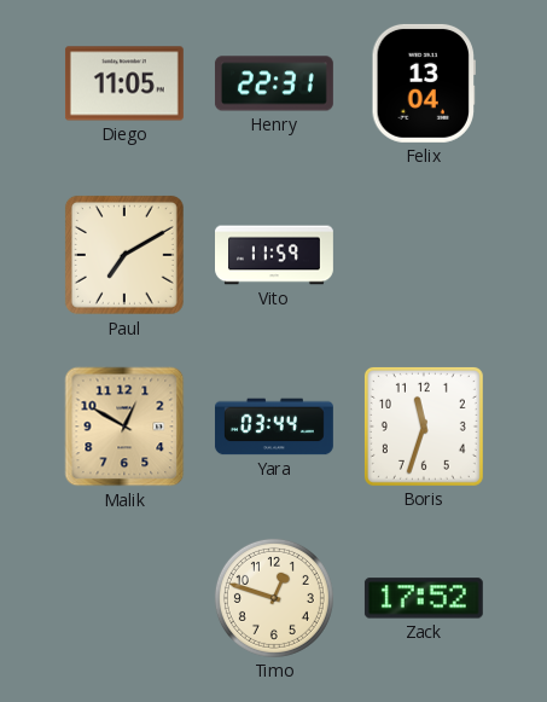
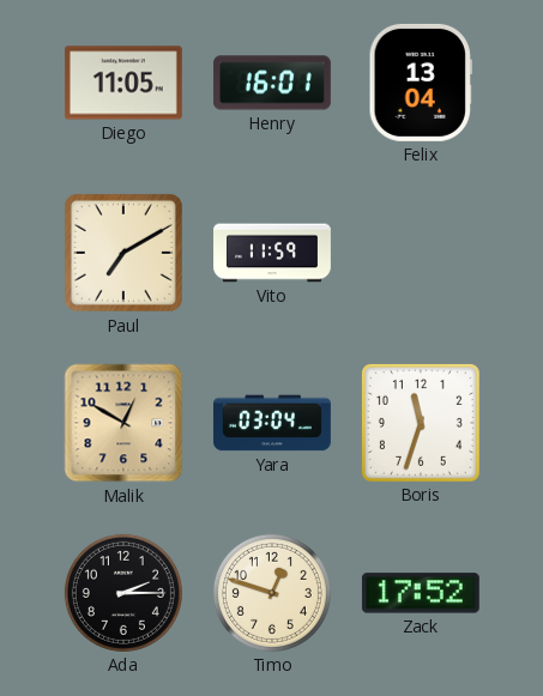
Henry: 22:31 -> 16:01
Yara: 03:44 -> 03:04
Ada: none -> 2:15
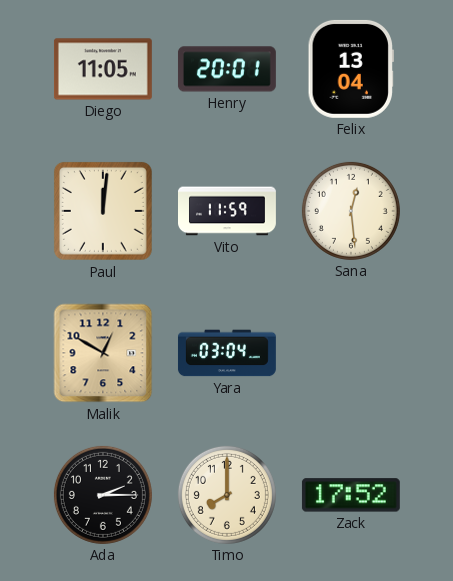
Henry: 16:01 -> 20:01
Paul: 7:10 -> 12:01
Sana: none -> 12:29
Boris: 11:33 -> none
Timo: 12:48 -> 8:00
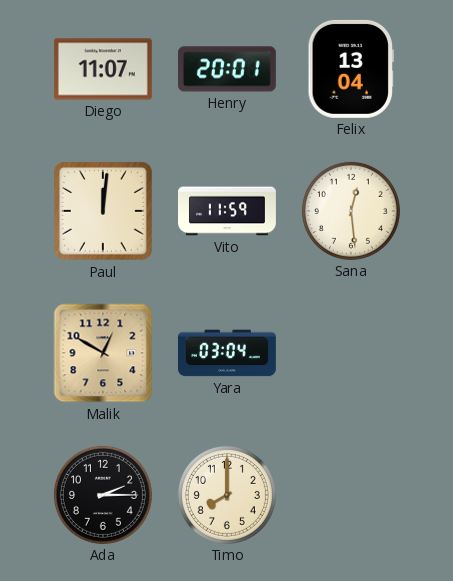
Diego: 11:05 -> 11:07
Zack: 17:52 -> none
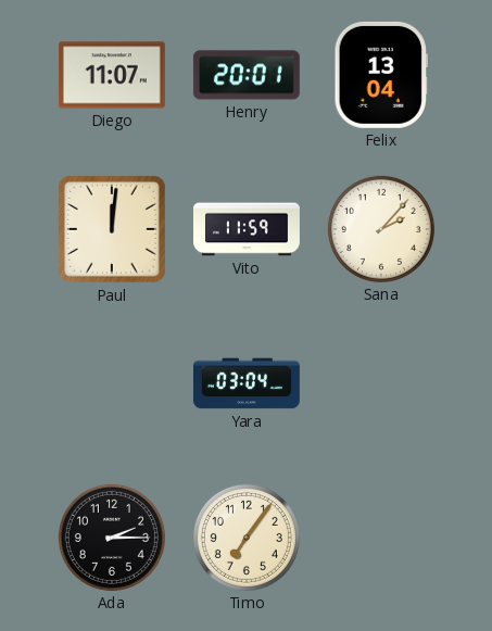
Sana: 12:29 -> 2:07
Malik: 12:50 -> none
Timo: 8:00 -> 7:06
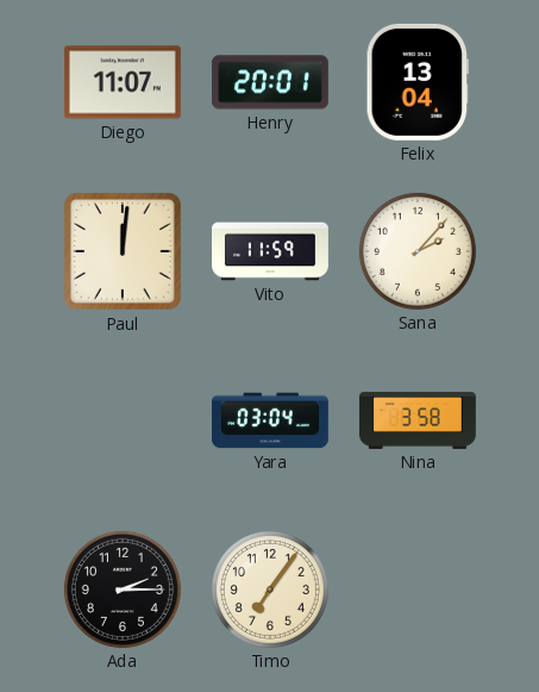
Nina: none -> 3:58
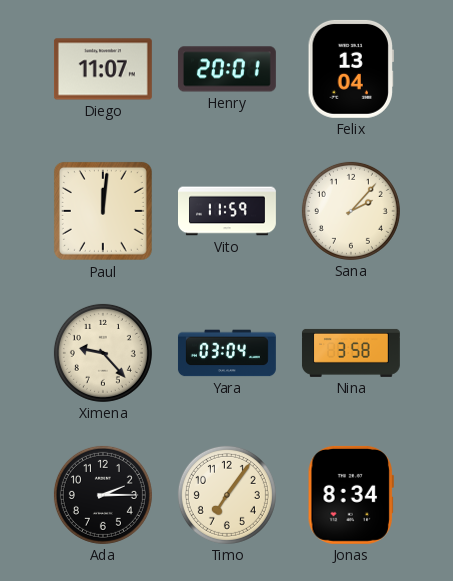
Ximena: none -> 9:23
Jonas: none -> 8:34
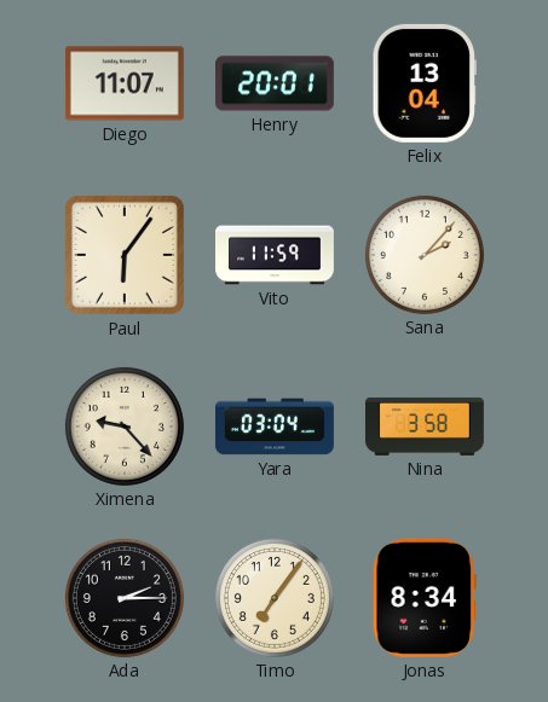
Paul: 12:01 -> 6:06
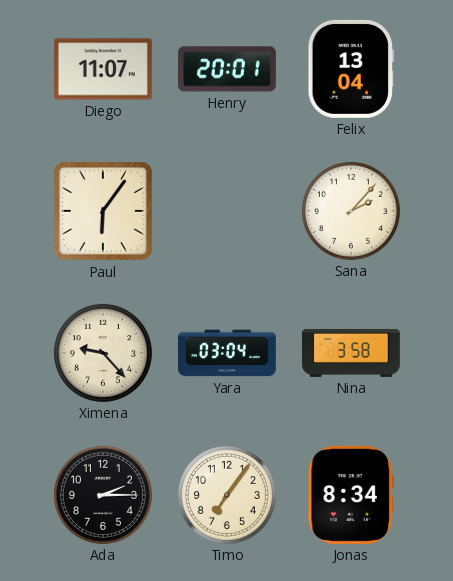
Vito: 11:59 -> none
